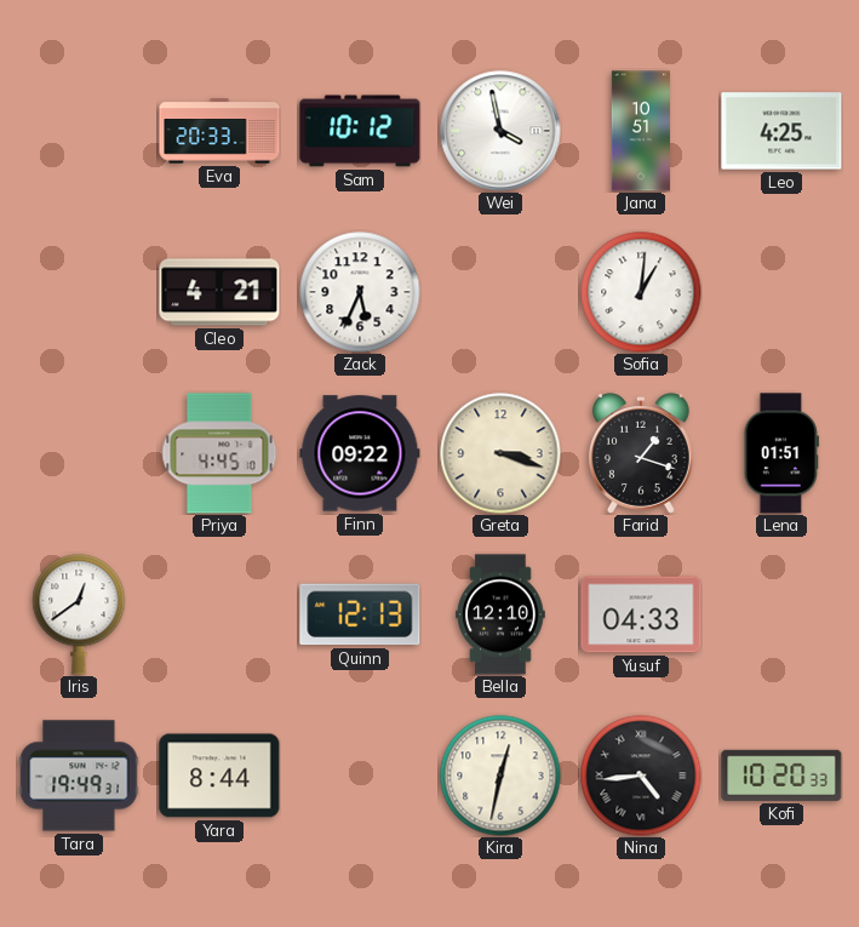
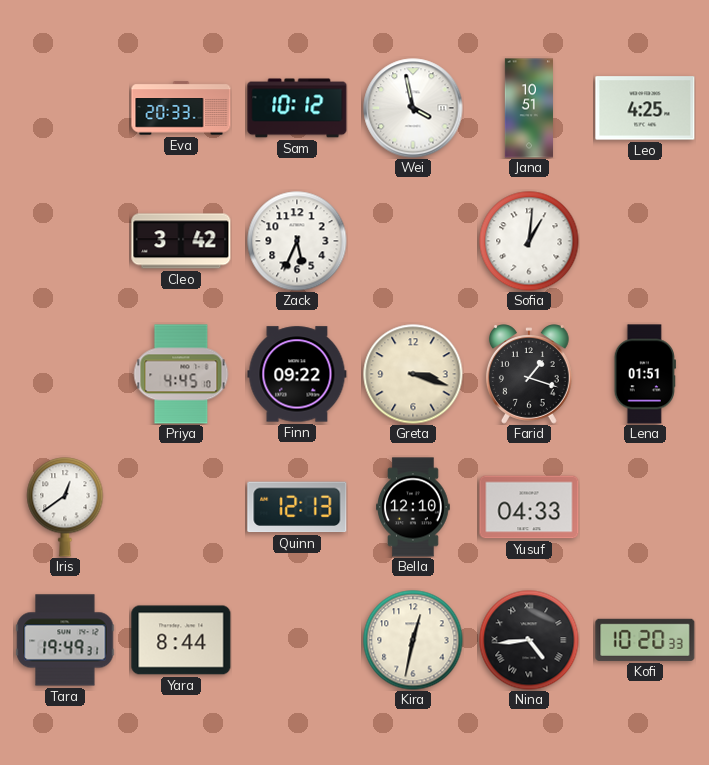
Cleo: 4:21 -> 3:42
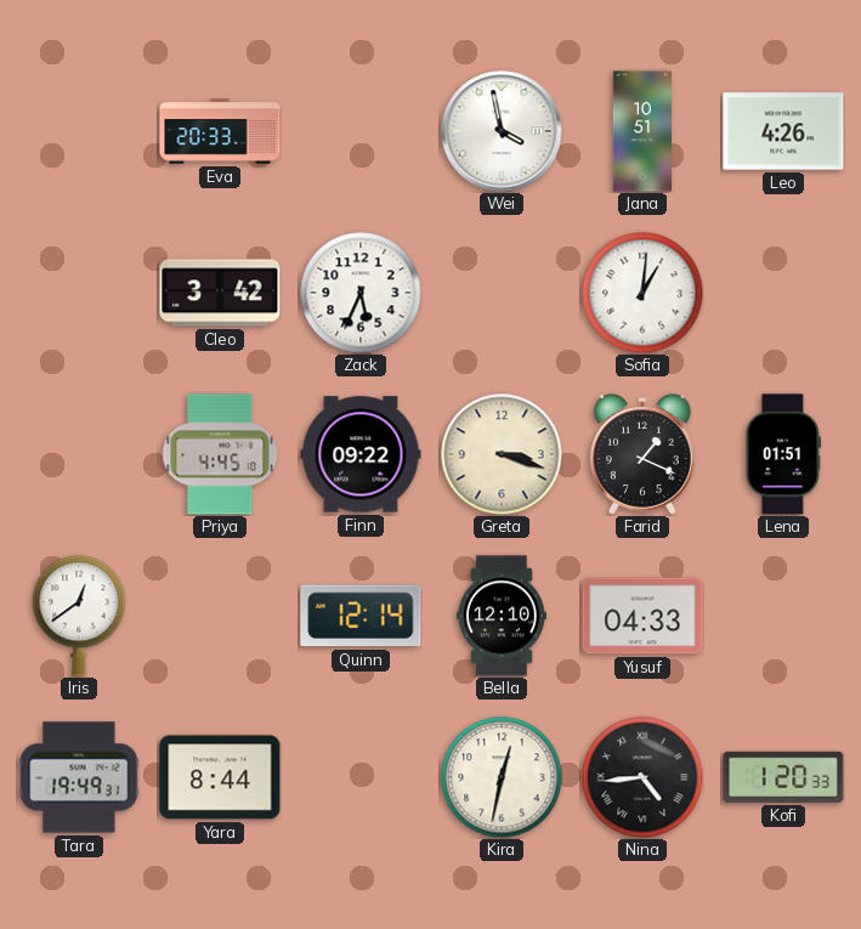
Sam: 10:12 -> none
Leo: 4:25 -> 4:26
Farid: 1:18 -> 1:19
Quinn: 12:13 -> 12:14
Kofi: 10:20 -> 1:20
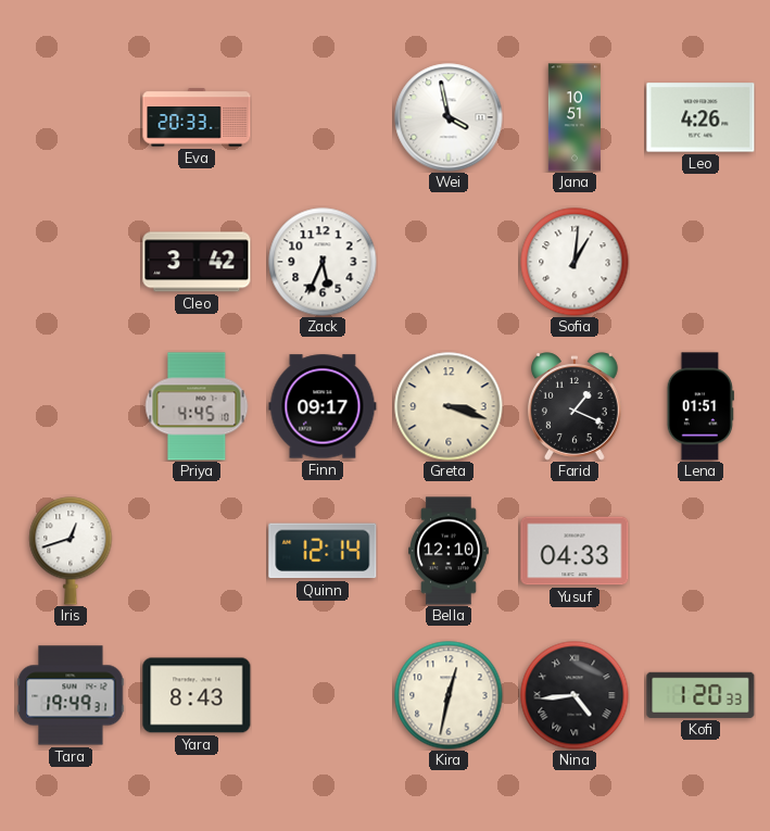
Finn: 09:22 -> 09:17
Iris: 12:39 -> 12:42
Yara: 8:44 -> 8:43
